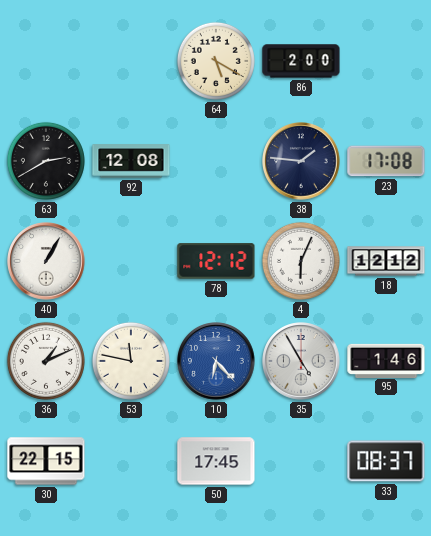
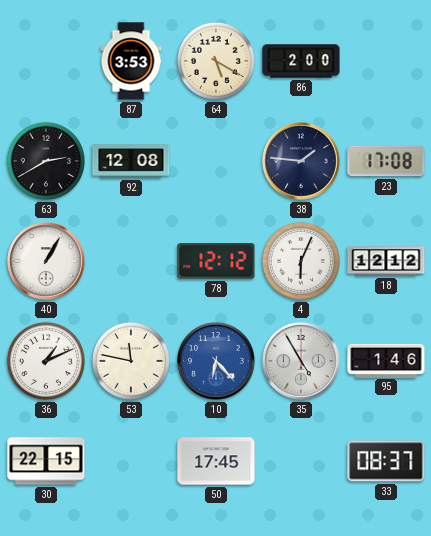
87: none -> 3:53
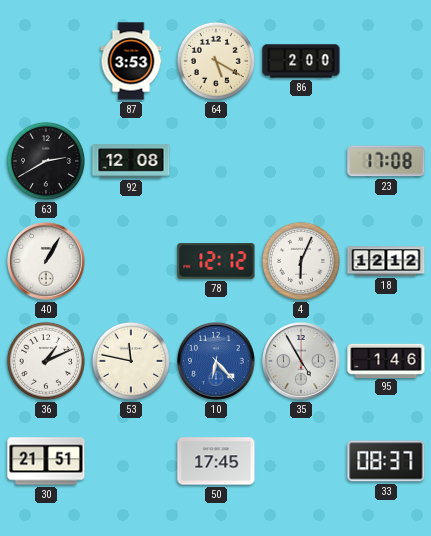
38: 1:46 -> none
30: 22:15 -> 21:51
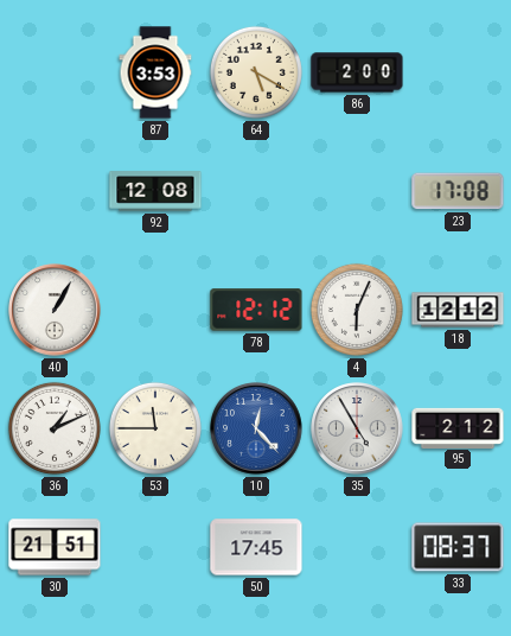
63: 2:40 -> none
53: 11:47 -> 11:45
10: 6:23 -> 12:23
95: 1:46 -> 2:12
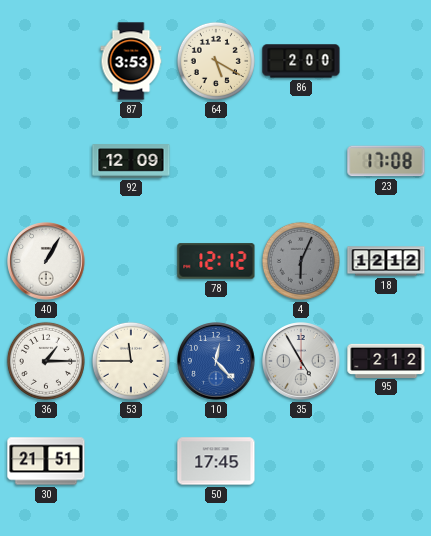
92: 12:08 -> 12:09
4 dial: white -> grey
36: 1:11 -> 1:15
33: 08:37 -> none
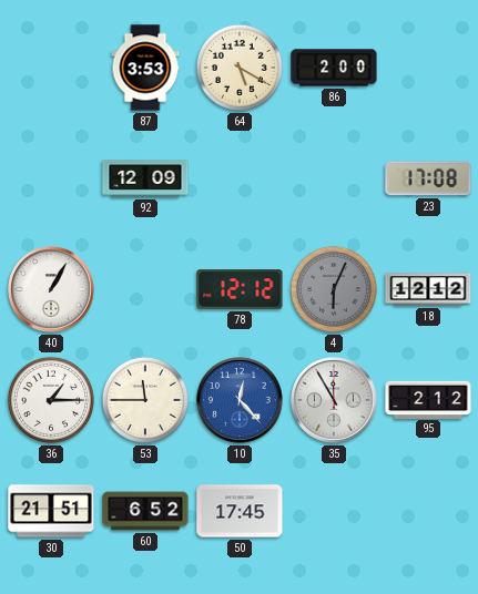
35: 4:55 -> 11:55
60: none -> 6:52
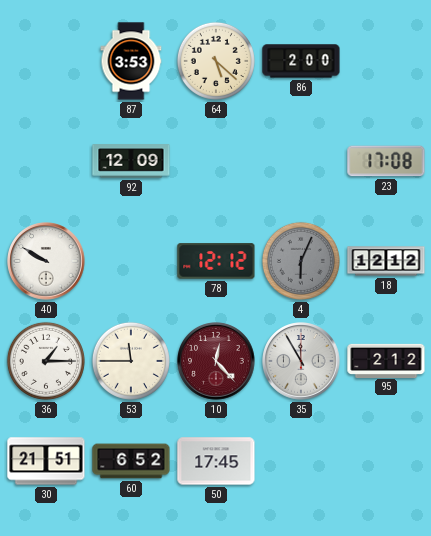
64: 5:20 -> 5:22
40: 1:05 -> 9:50
10 dial: blue -> burgundy
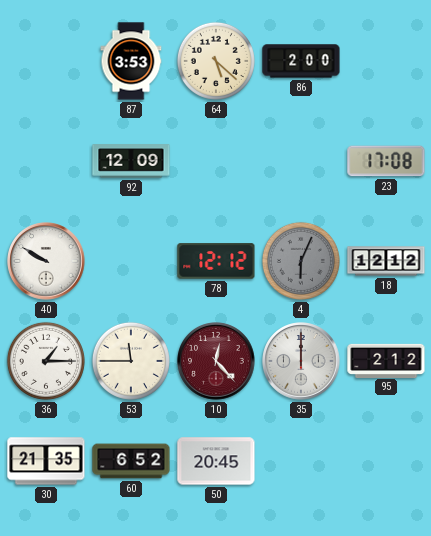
35: 11:55 -> 12:00
30: 21:51 -> 21:35
50: 17:45 -> 20:45
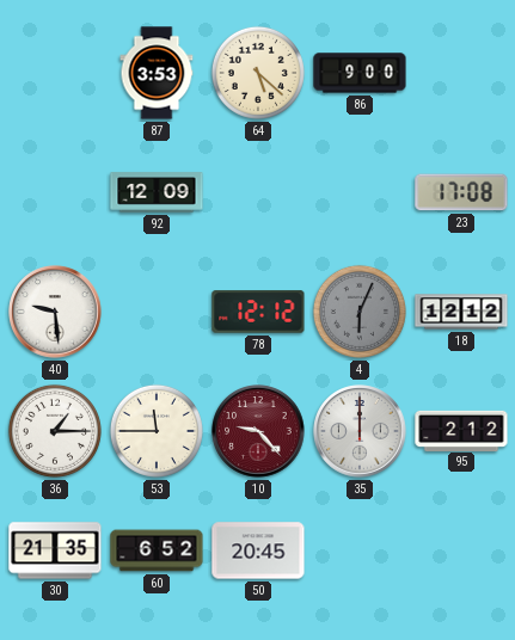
86: 2:00 -> 9:00
40: 9:50 -> 9:29
10: 12:23 -> 9:23
